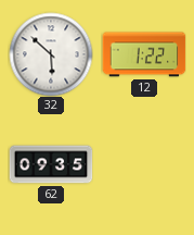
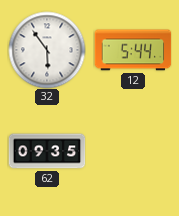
32: 5:52 -> 5:54
12: 1:22 -> 5:44
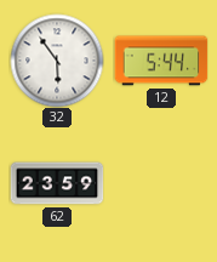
62: 09:35 -> 23:59
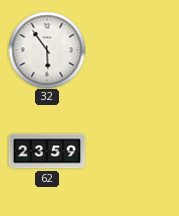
12: 5:44 -> none
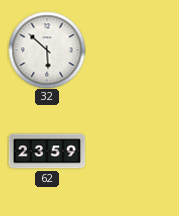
32: 5:54 -> 5:52
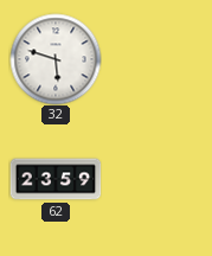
32: 5:52 -> 5:48
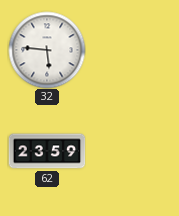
32: 5:48 -> 5:46
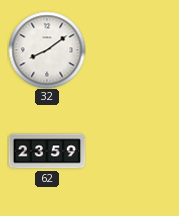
32: 5:46 -> 8:09
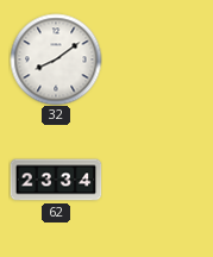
62: 23:59 -> 23:34
